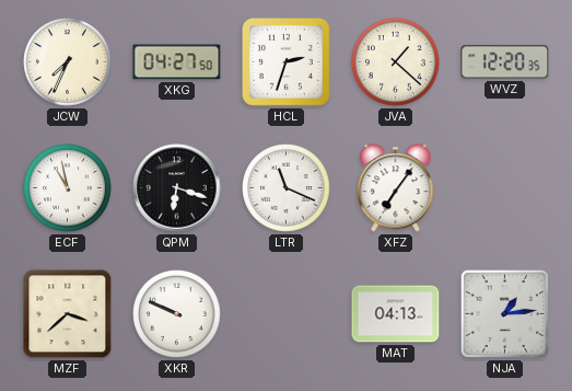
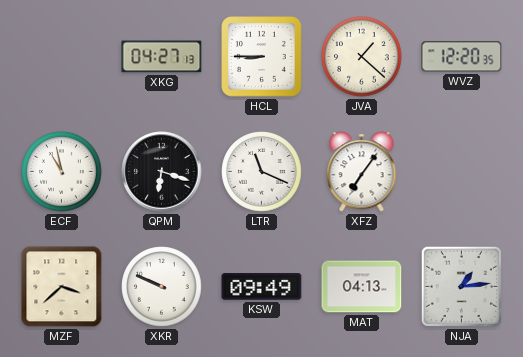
JCW: 7:34 -> none
XKG: 04:27:50 -> 04:27:13
HCL: 2:33 -> 8:45
KSW: none -> 09:49
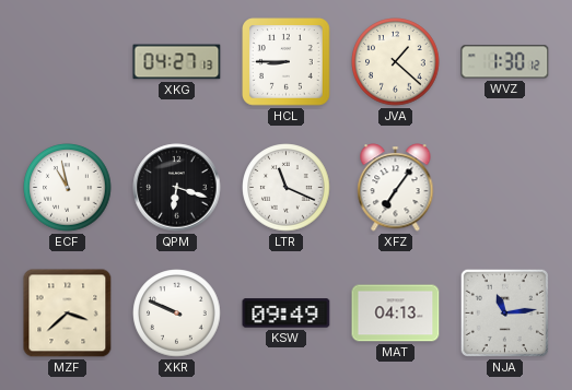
WVZ: 12:20 -> 1:30
NJA: 1:14 -> 11:14
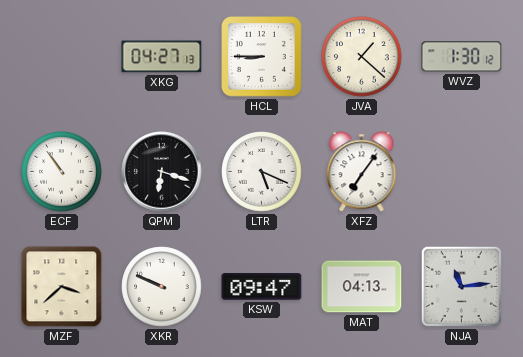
ECF: 10:58 -> 10:54
LTR: 11:19 -> 5:19
KSW: 09:49 -> 09:47
